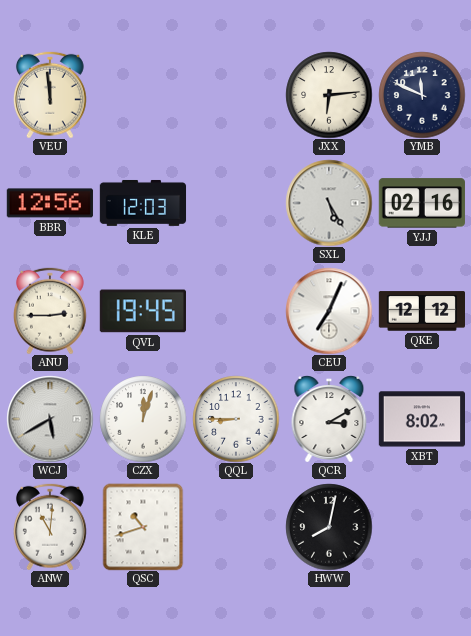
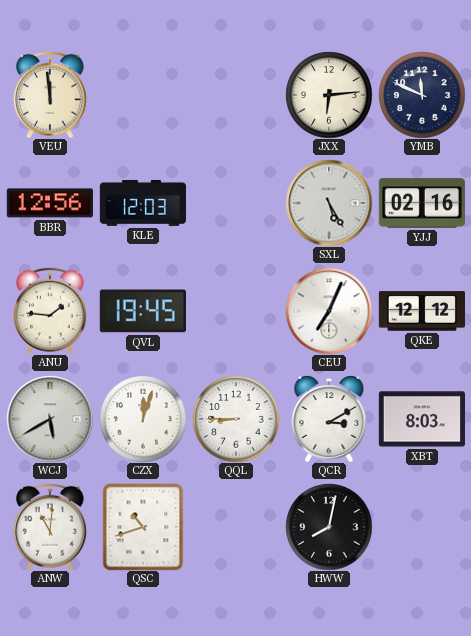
ANU: 2:45 -> 1:46
XBT: 8:02 -> 8:03
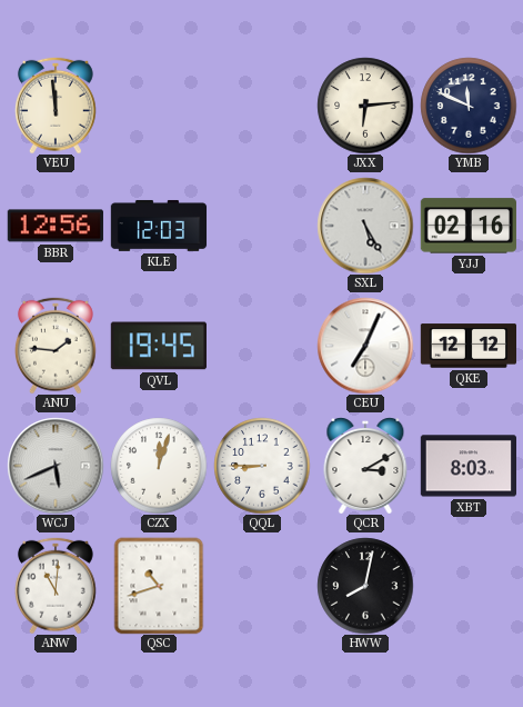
WCJ: 5:40 -> 5:41
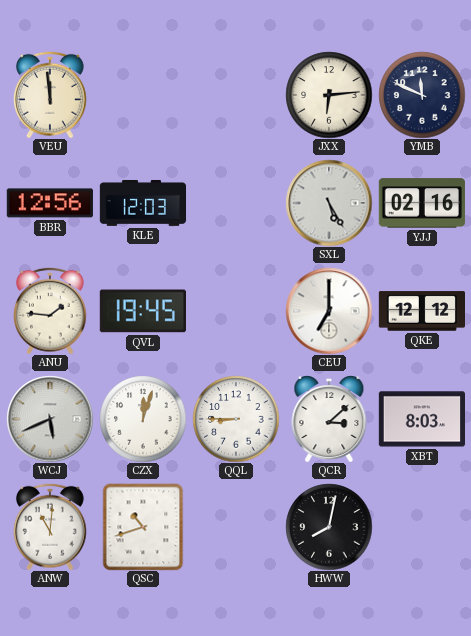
CEU: 7:04 -> 7:00
QCR: 3:10 -> 3:08
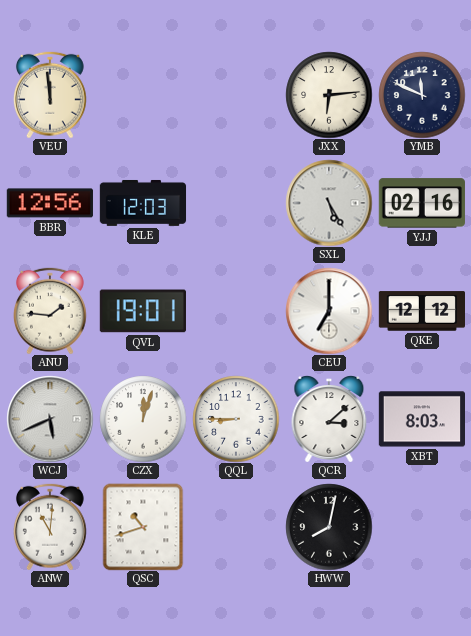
QVL: 19:45 -> 19:01
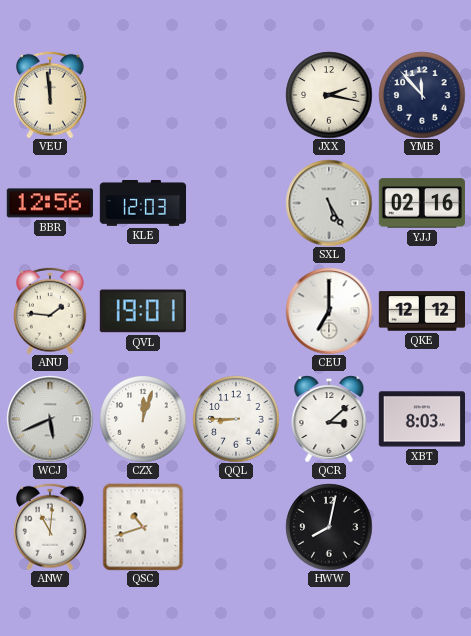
JXX: 6:14 -> 2:17
YMB: 11:49 -> 11:53
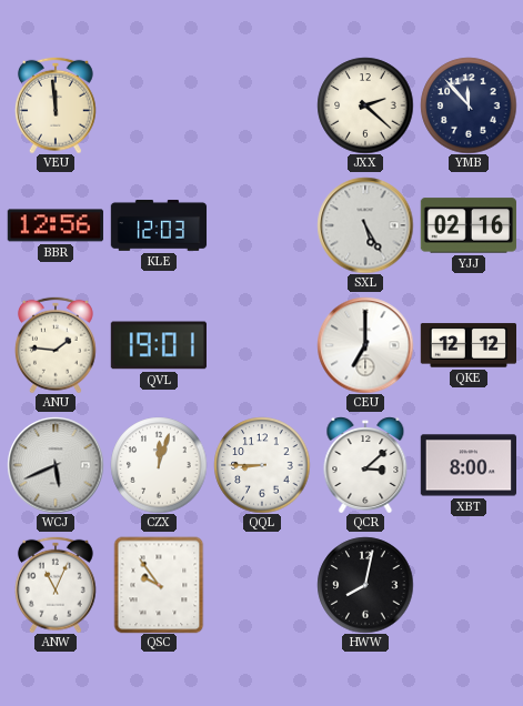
JXX: 2:17 -> 2:22
XBT: 8:03 -> 8:00
ANW: 11:01 -> 11:04
QSC: 10:42 -> 9:54
